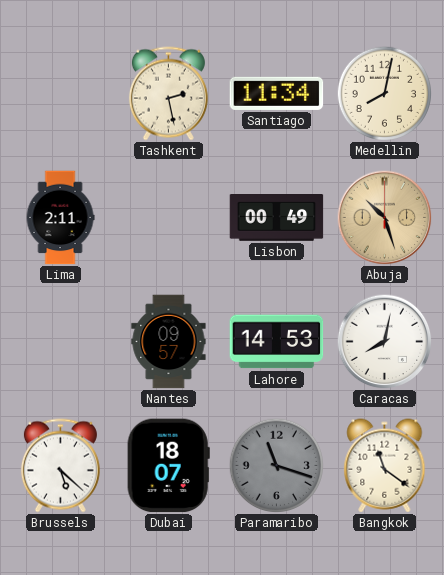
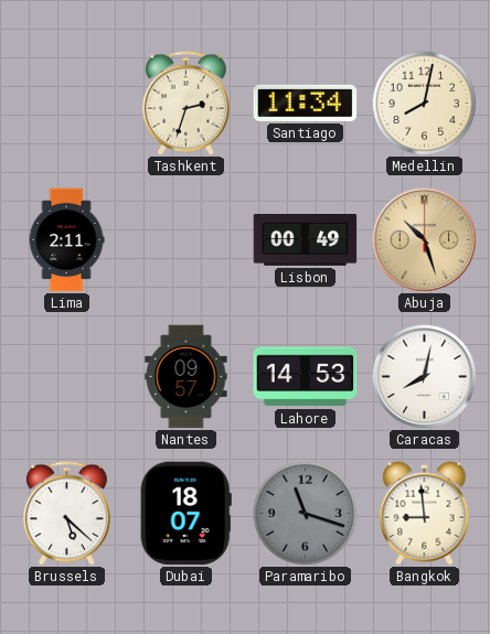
Tashkent: 2:28 -> 2:33
Bangkok: 11:21 -> 8:59
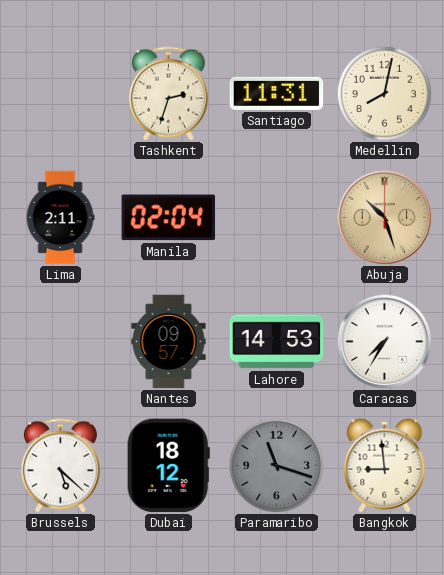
Santiago: 11:34 -> 11:31
Manila: none -> 02:04
Lisbon: 00:49 -> none
Caracas: 8:02 -> 7:35
Dubai: 18:07 -> 18:12
